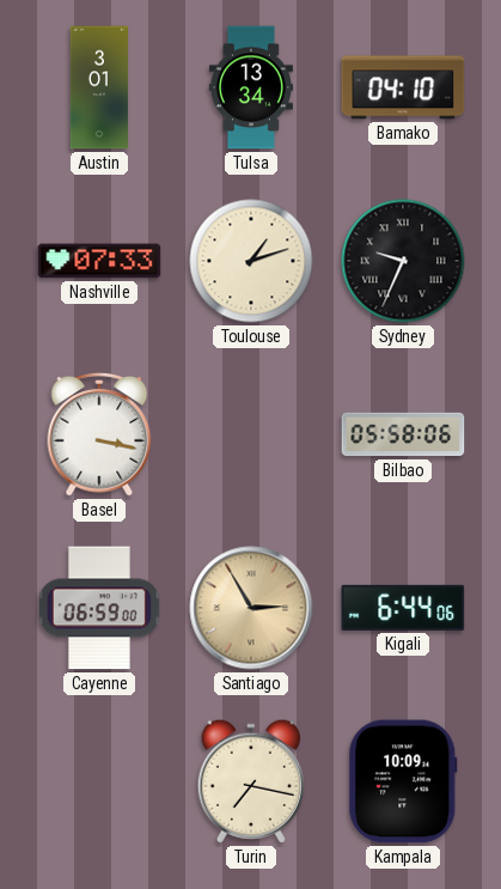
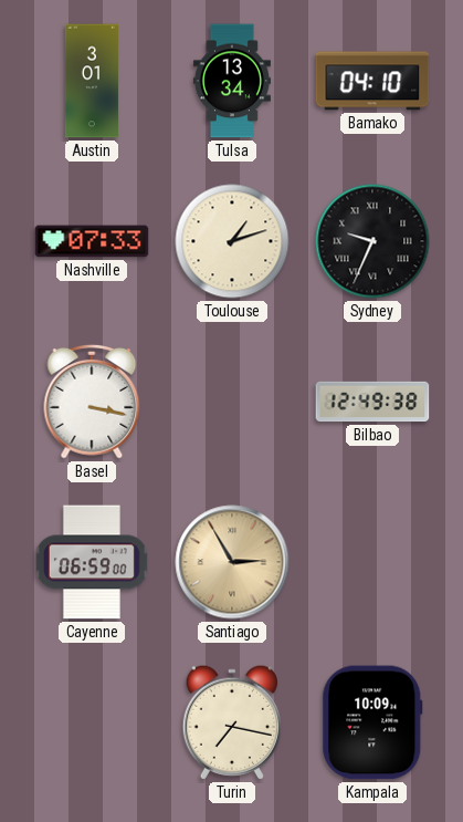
Bilbao: 05:58 -> 12:49
Kigali: 6:44 -> none
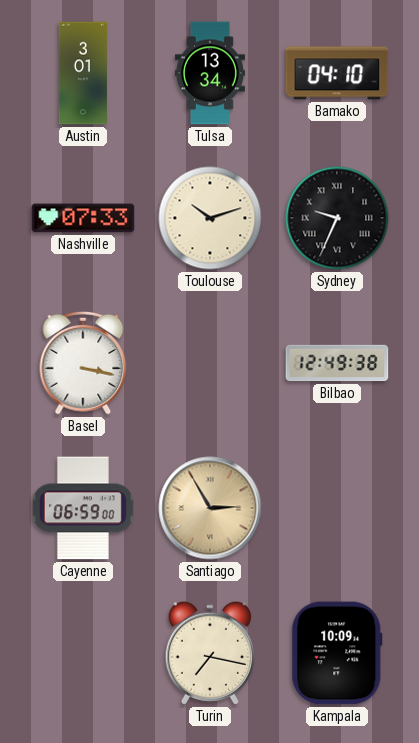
Toulouse: 1:12 -> 10:12
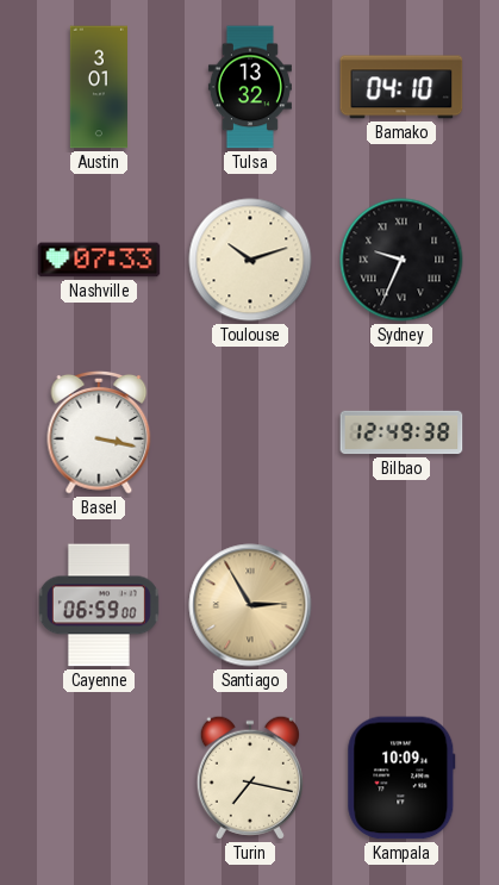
Tulsa: 13:34 -> 13:32
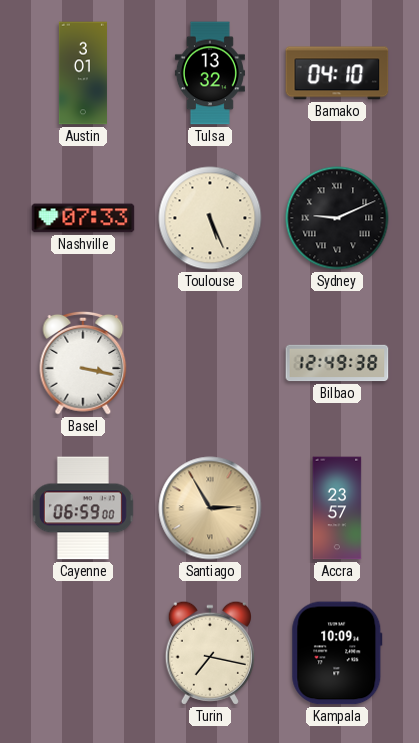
Toulouse: 10:12 -> 5:26
Sydney: 9:34 -> 9:11
Accra: none -> 23:57
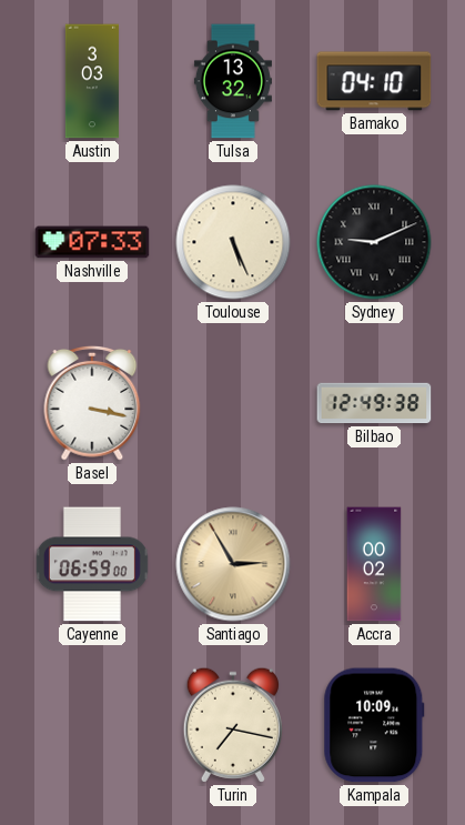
Austin: 3:01 -> 3:03
Accra: 23:57 -> 00:02
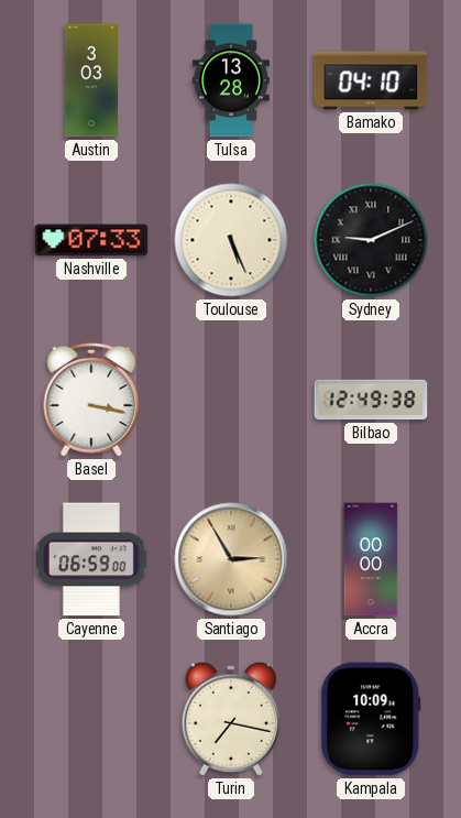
Tulsa: 13:32 -> 13:28
Accra: 00:02 -> 00:00
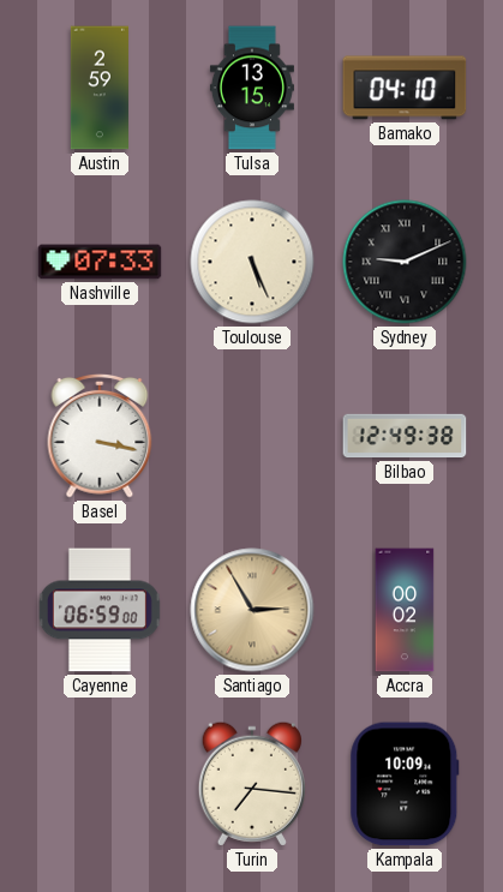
Austin: 3:03 -> 2:59
Tulsa: 13:28 -> 13:15
Accra: 00:00 -> 00:02
Turin: 7:17 -> 7:16
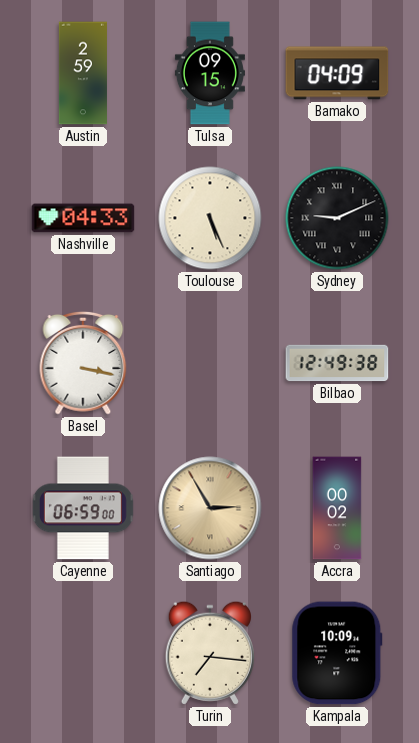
Tulsa: 13:15 -> 09:15
Bamako: 04:10 -> 04:09
Nashville: 07:33 -> 04:33
